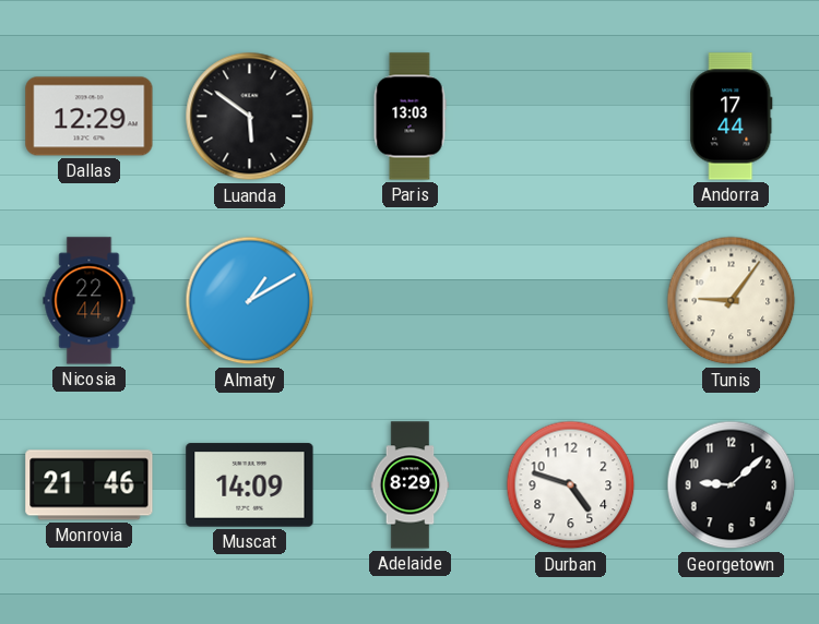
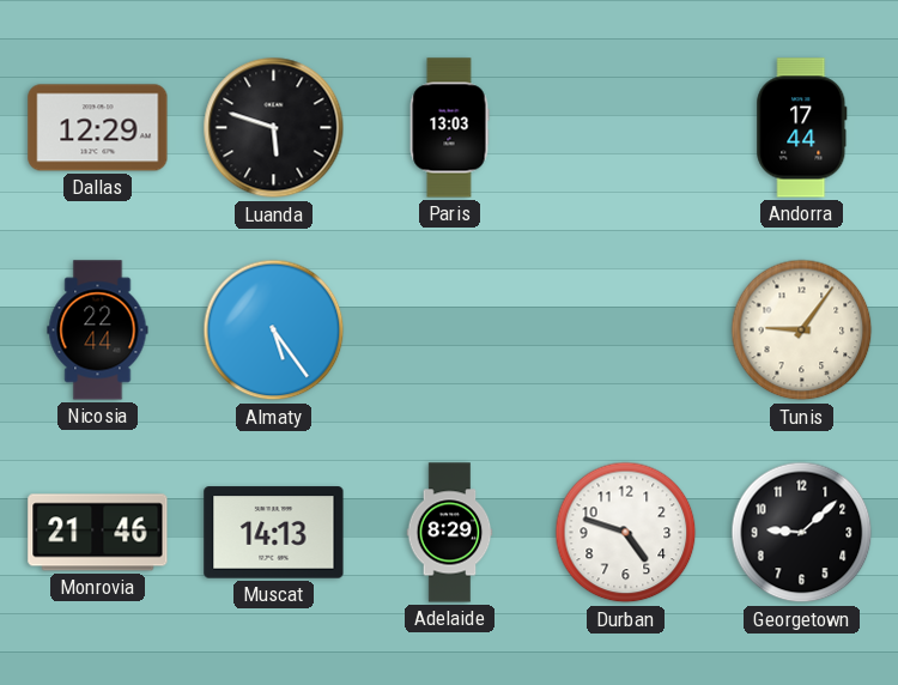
Luanda: 5:51 -> 5:48
Almaty: 1:10 -> 5:24
Muscat: 14:09 -> 14:13
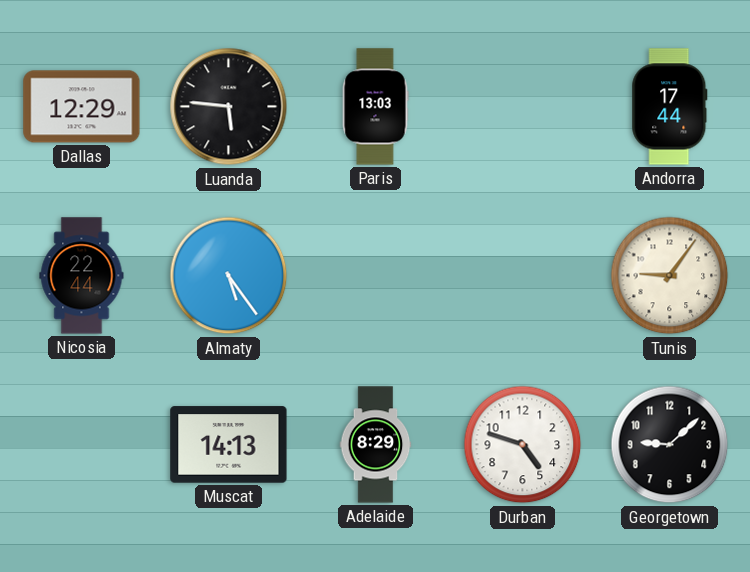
Luanda: 5:48 -> 5:46
Monrovia: 21:46 -> none
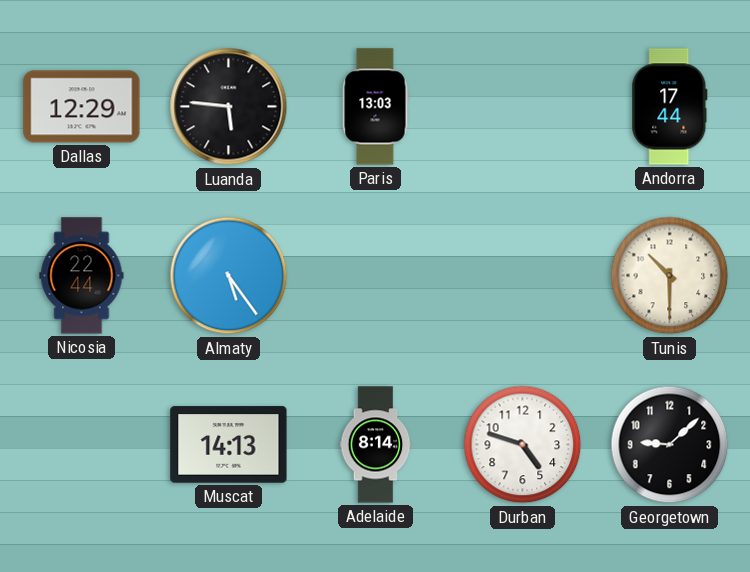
Tunis: 9:06 -> 10:30
Adelaide: 8:29 -> 8:14
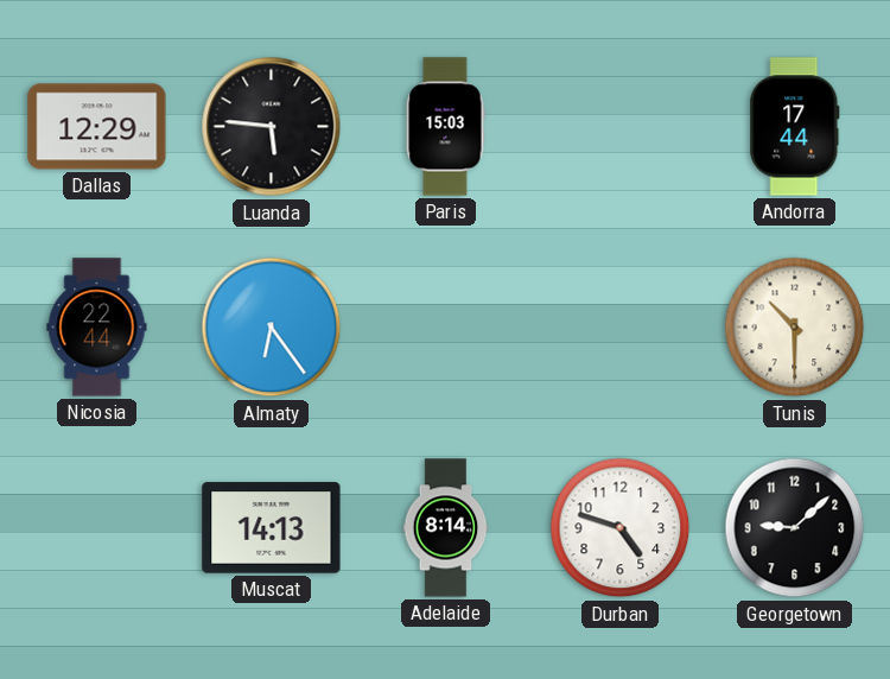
Paris: 13:03 -> 15:03
Almaty: 5:24 -> 6:24
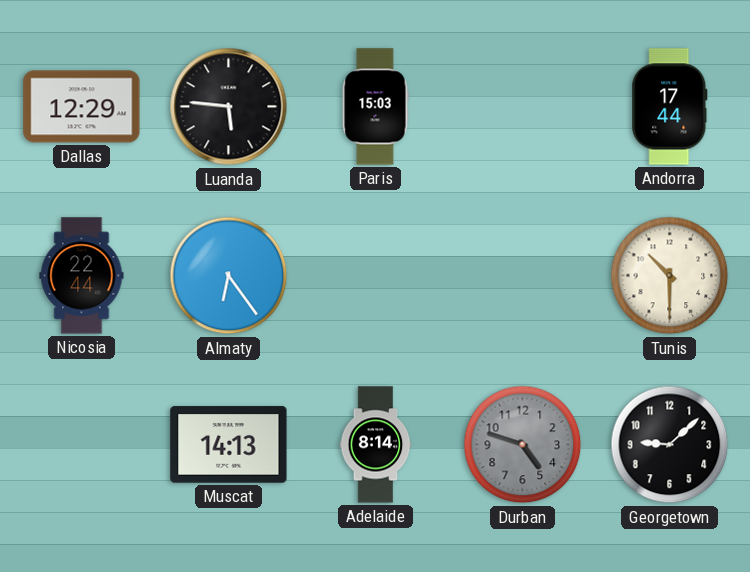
Durban dial: white -> grey
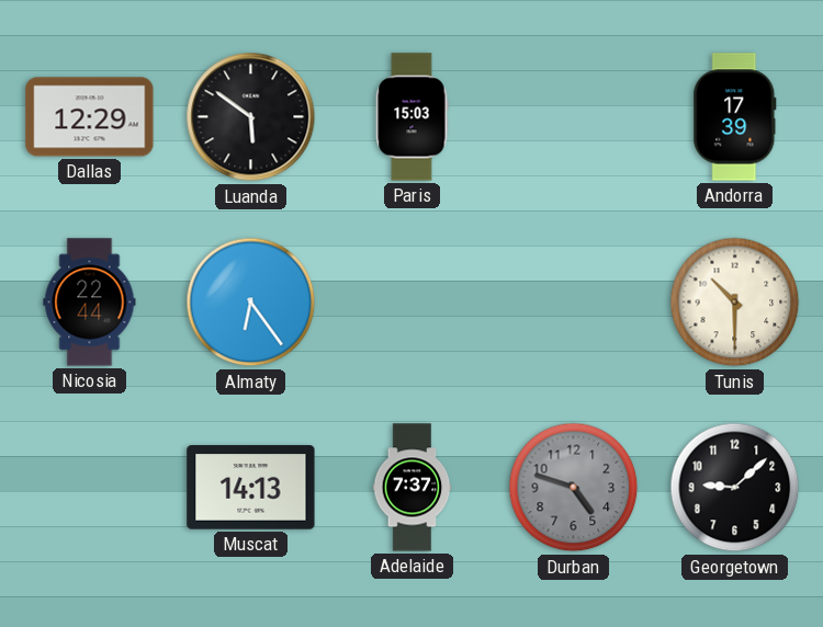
Luanda: 5:46 -> 5:51
Andorra: 17:44 -> 17:39
Adelaide: 8:14 -> 7:37
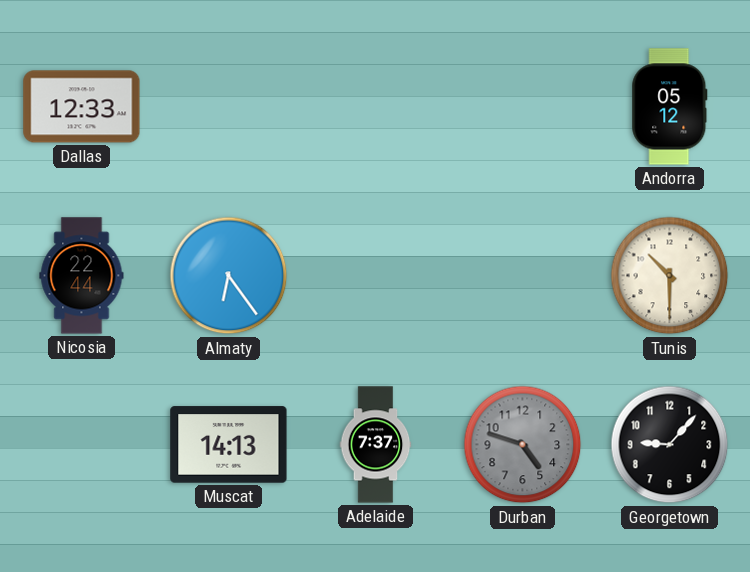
Dallas: 12:29 -> 12:33
Luanda: 5:51 -> none
Paris: 15:03 -> none
Andorra: 17:39 -> 05:12
Georgetown: 9:08 -> 9:07
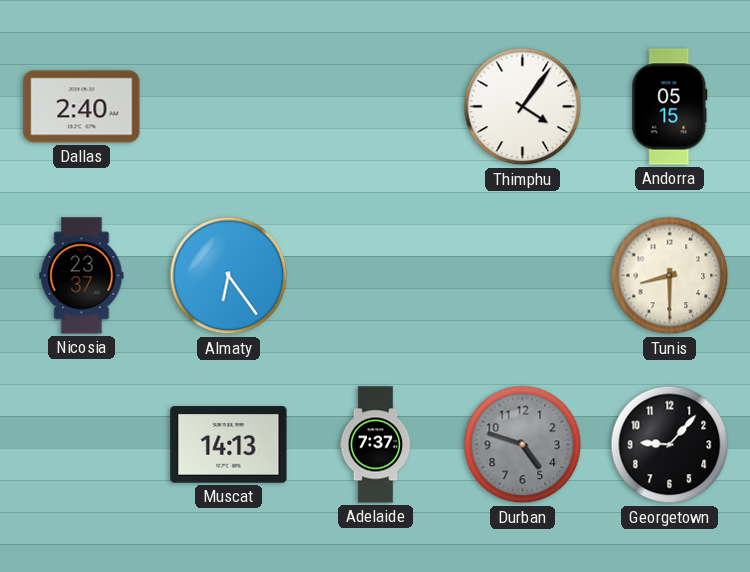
Dallas: 12:33 -> 2:40
Thimphu: none -> 4:06
Andorra: 05:12 -> 05:15
Nicosia: 22:44 -> 23:37
Tunis: 10:30 -> 8:30
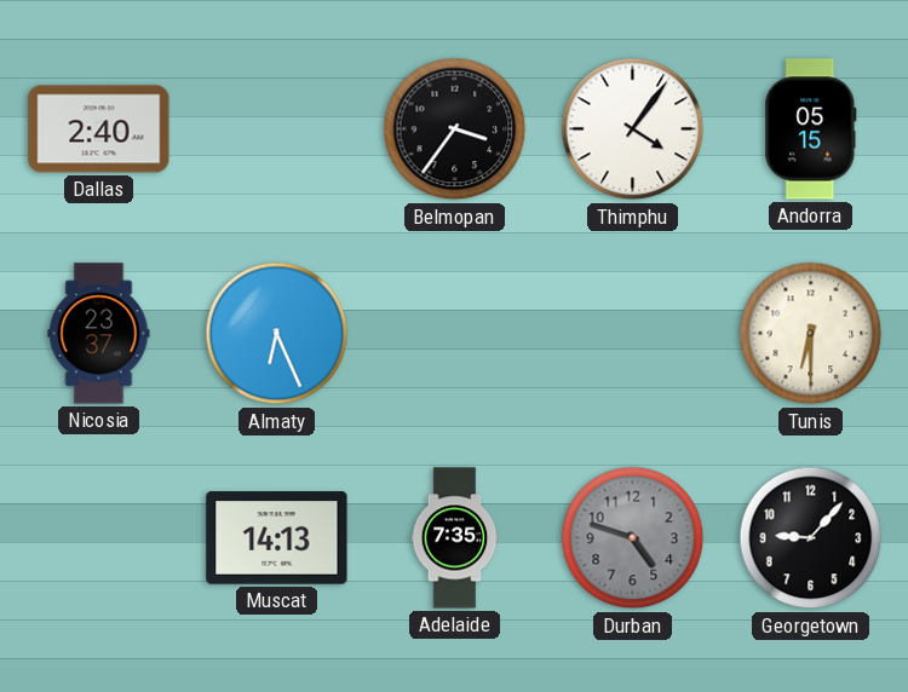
Belmopan: none -> 3:36
Almaty: 6:24 -> 6:26
Tunis: 8:30 -> 6:30
Adelaide: 7:37 -> 7:35
